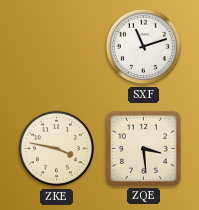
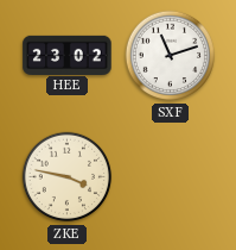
HEE: none -> 23:02
ZQE: 3:29 -> none
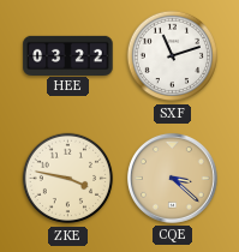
HEE: 23:02 -> 03:22
CQE: none -> 3:22
